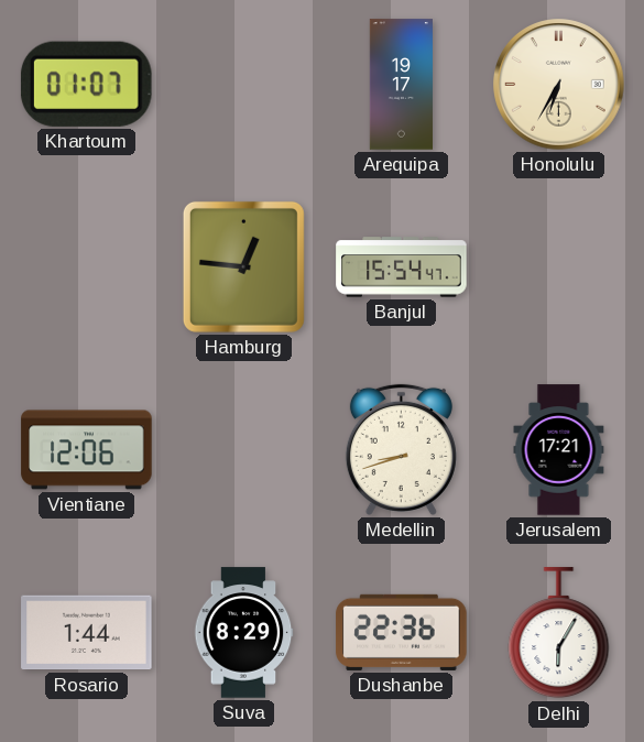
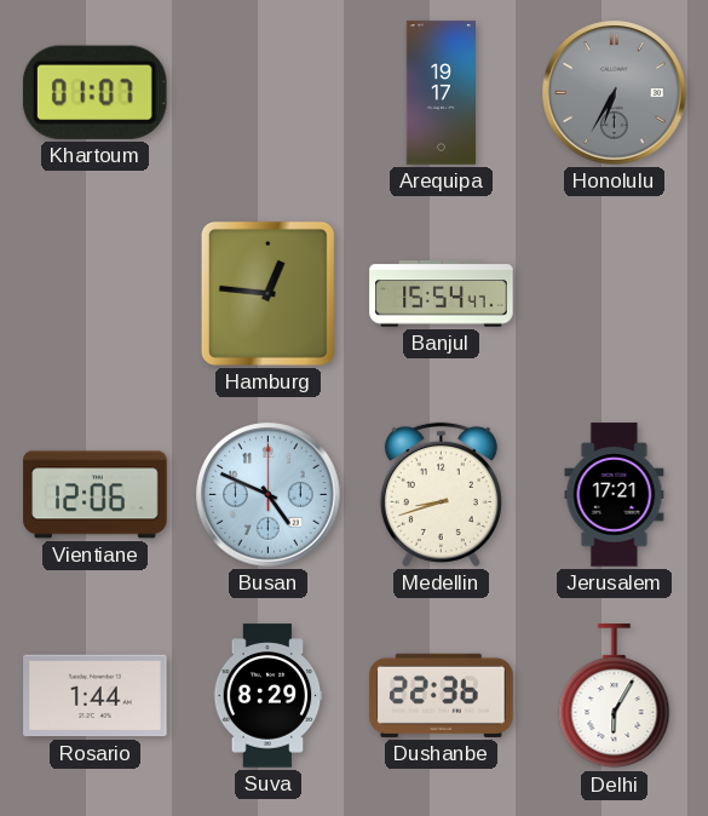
Honolulu dial: cream -> grey
Busan: none -> 4:49
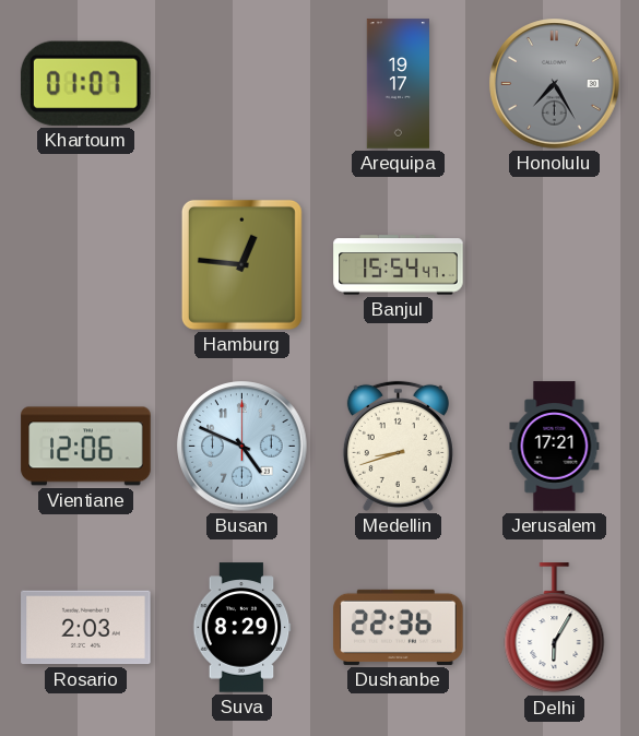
Honolulu: 6:35 -> 7:25
Rosario: 1:44 -> 2:03
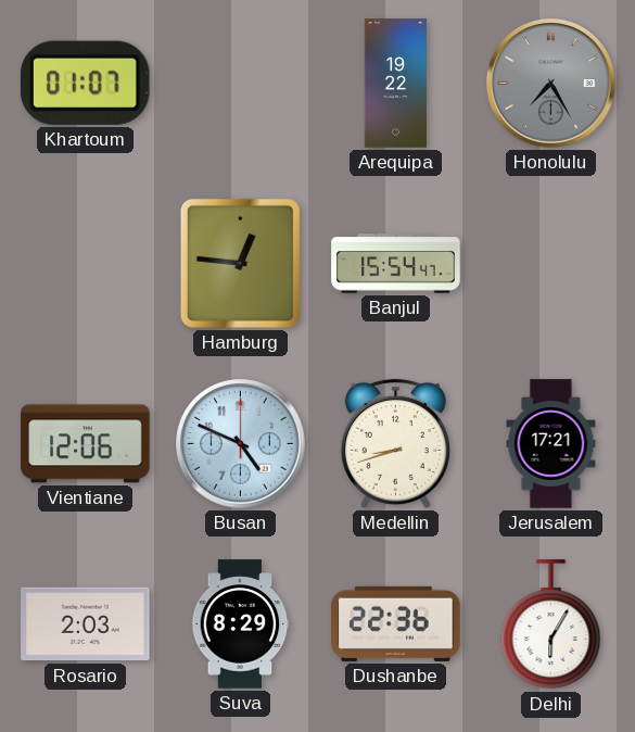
Arequipa: 19:17 -> 19:22
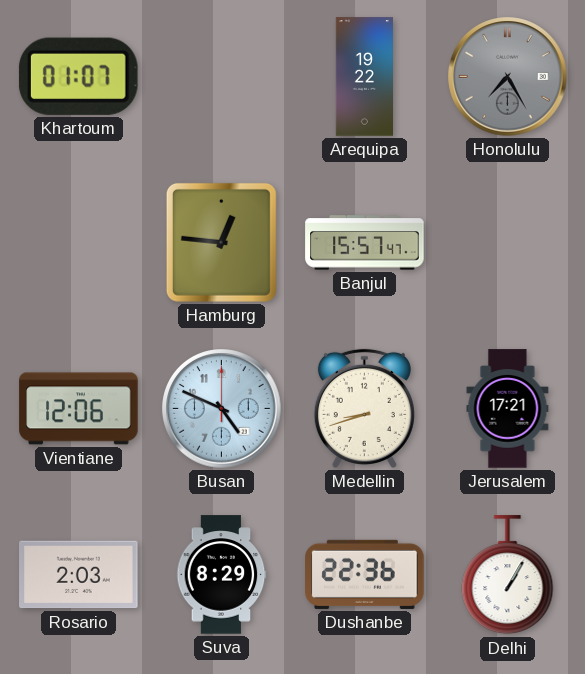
Banjul: 15:54 -> 15:57
Delhi: 6:05 -> 1:05
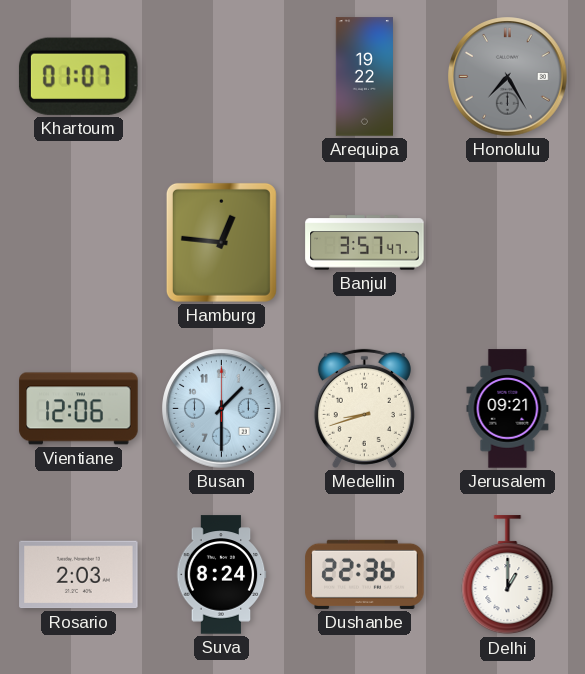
Banjul: 15:57 -> 3:57
Busan: 4:49 -> 1:30
Jerusalem: 17:21 -> 09:21
Suva: 8:29 -> 8:24
Delhi: 1:05 -> 1:00
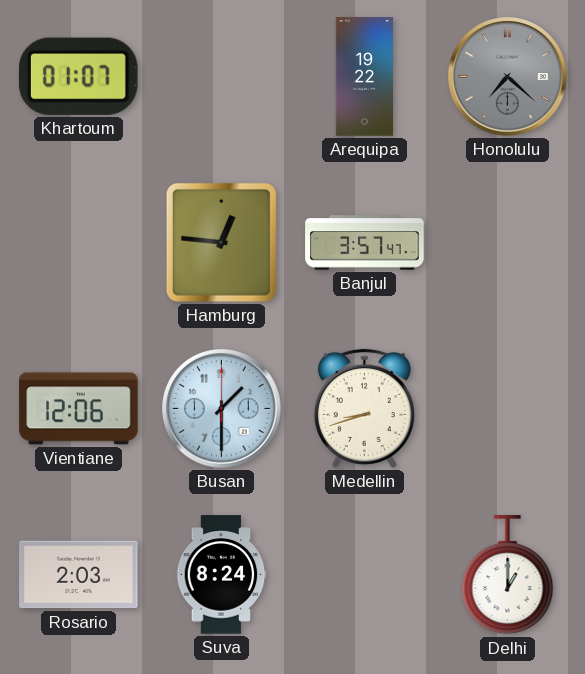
Honolulu: 7:25 -> 7:22
Jerusalem: 09:21 -> none
Dushanbe: 22:36 -> none
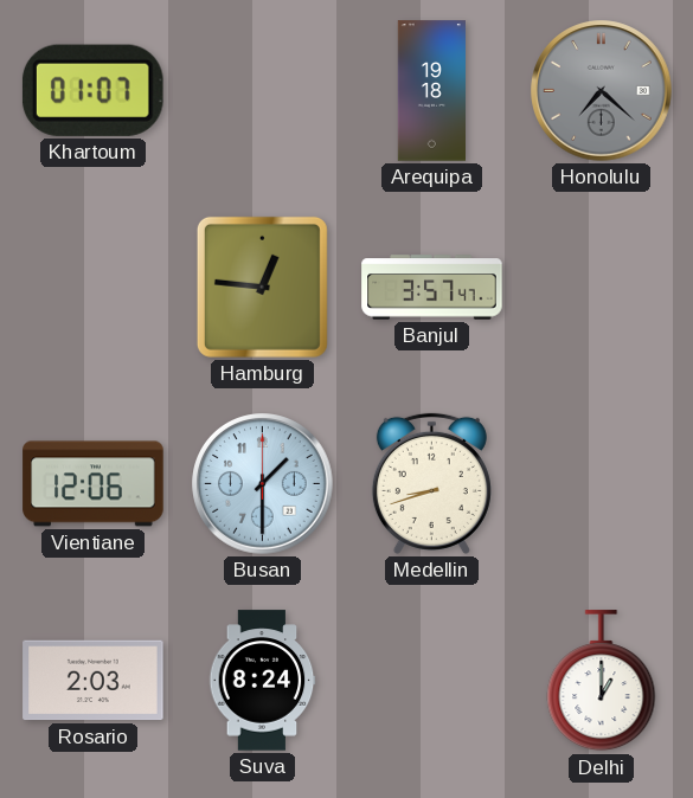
Arequipa: 19:22 -> 19:18
